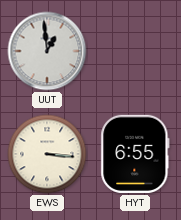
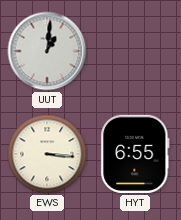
UUT: 12:59 -> 1:01
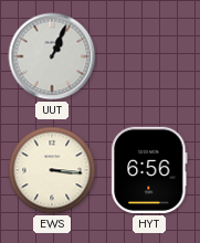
UUT: 1:01 -> 1:04
HYT: 6:55 -> 6:56
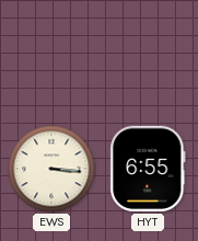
UUT: 1:04 -> none
HYT: 6:56 -> 6:55
